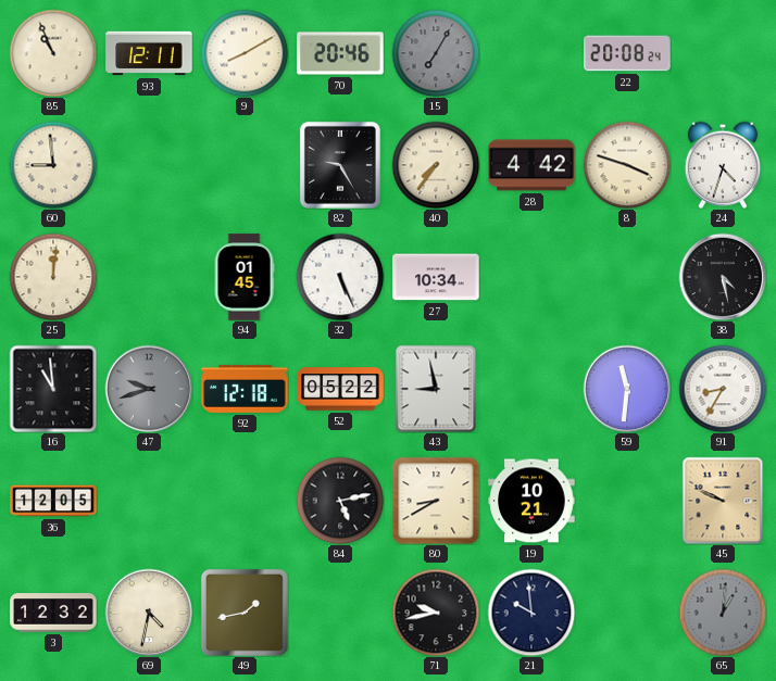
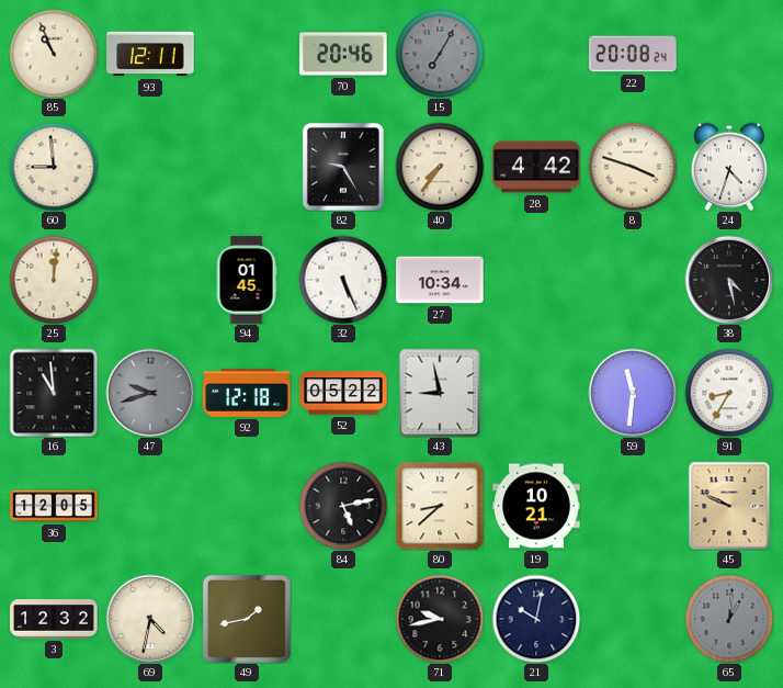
9: 8:10 -> none
80: 8:40 -> 8:38
21: 9:59 -> 10:02
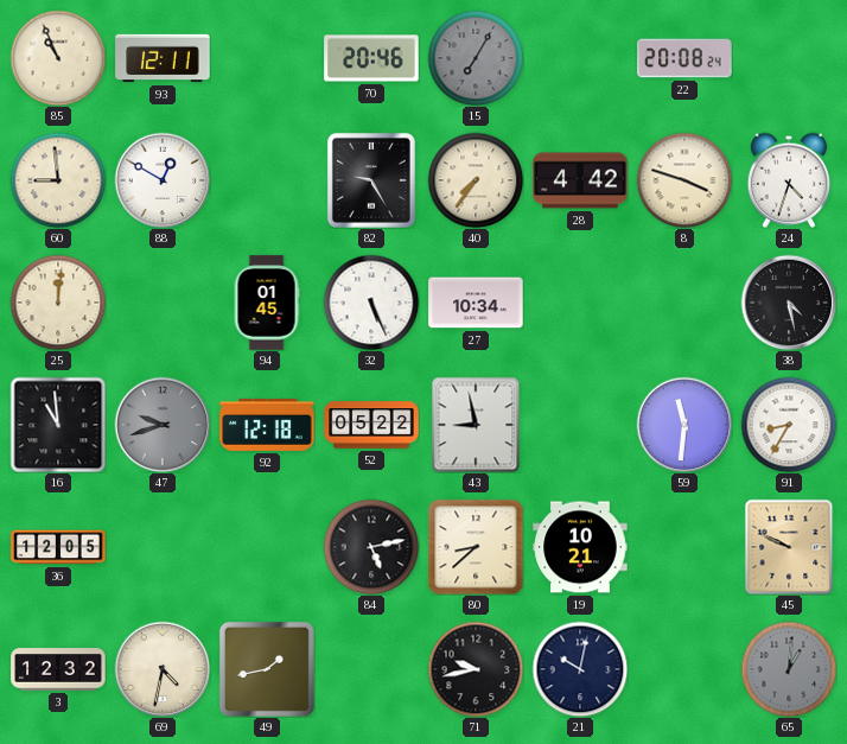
88: none -> 12:50
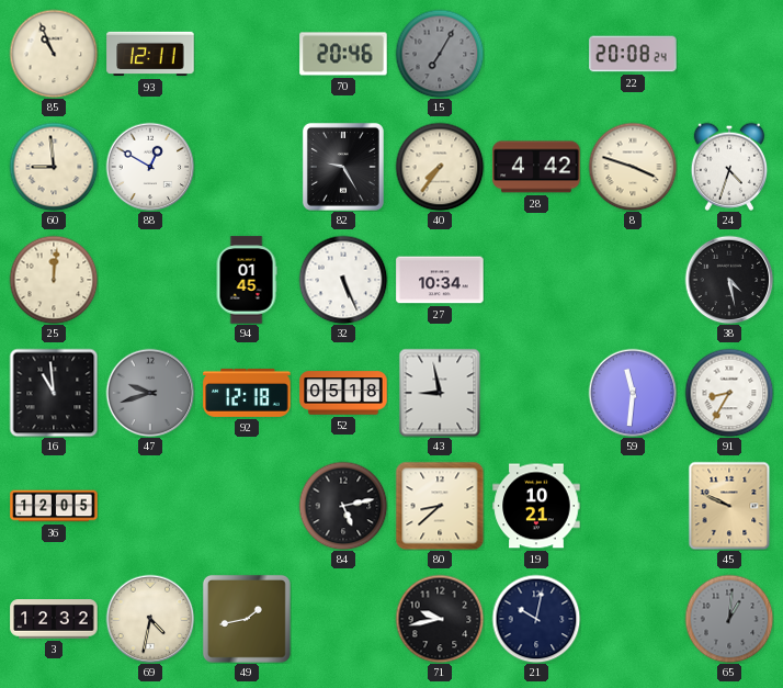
52: 05:22 -> 05:18
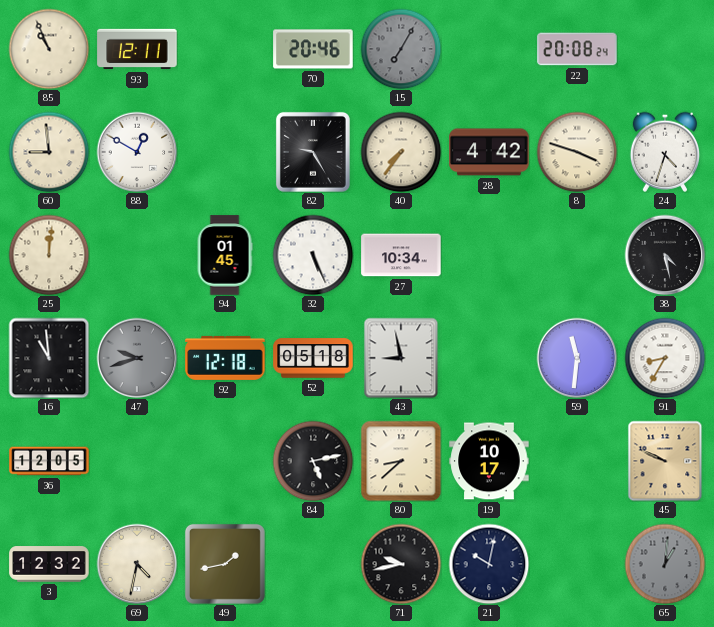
19: 10:21 -> 10:17
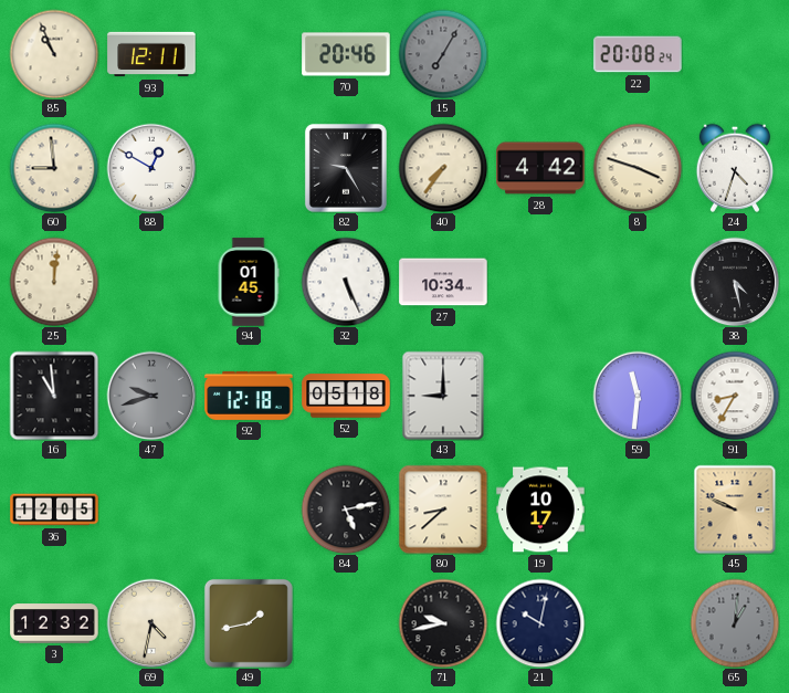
43: 8:58 -> 9:00
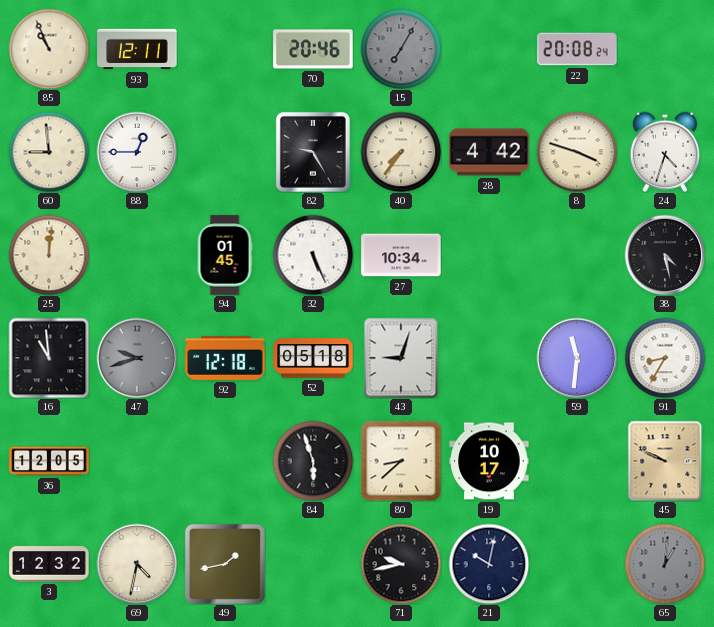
88: 12:50 -> 12:45
43: 9:00 -> 9:03
84: 5:13 -> 5:57
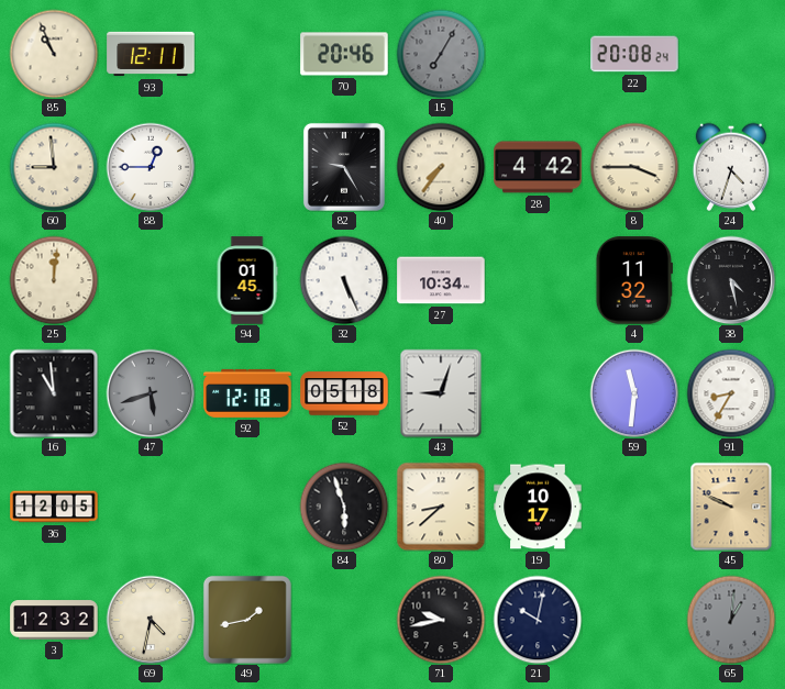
8: 3:48 -> 3:45
4: none -> 11:32
47: 9:42 -> 5:42
